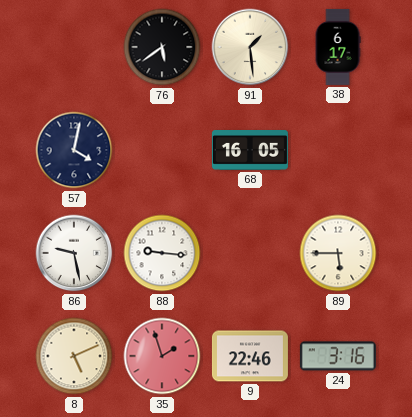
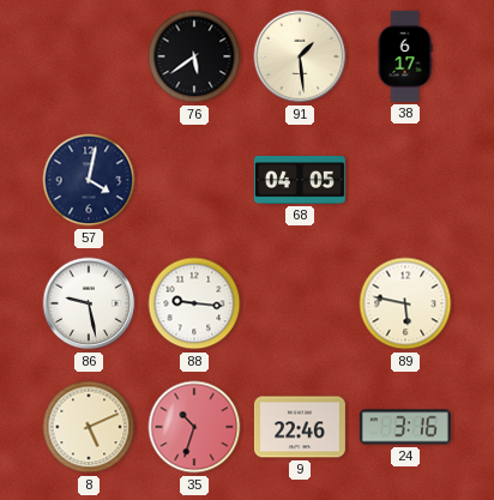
68: 16:05 -> 04:05
89: 5:45 -> 5:47
35: 1:57 -> 10:33
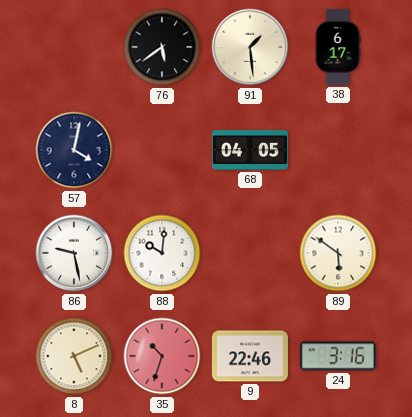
88: 9:16 -> 10:01
89: 5:47 -> 5:51
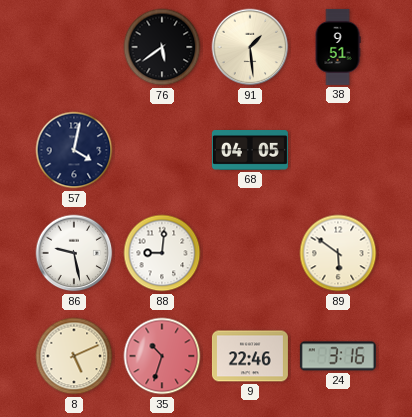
38: 6:17 -> 9:51
88: 10:01 -> 9:01
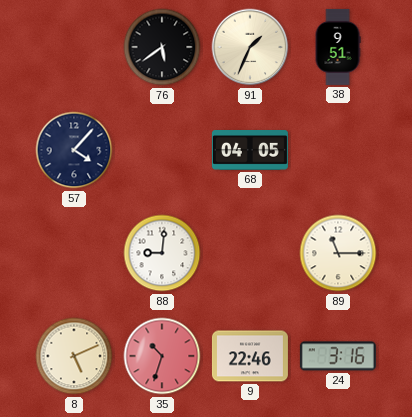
91: 1:29 -> 1:34
57: 4:02 -> 4:07
86: 9:28 -> none
89: 5:51 -> 11:15
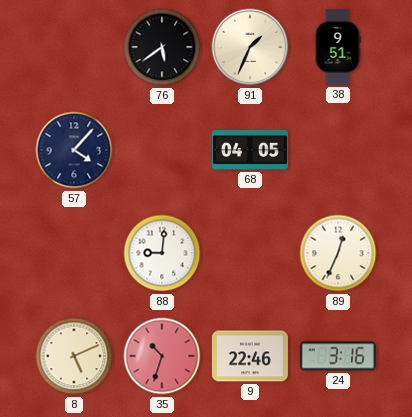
89: 11:15 -> 12:34
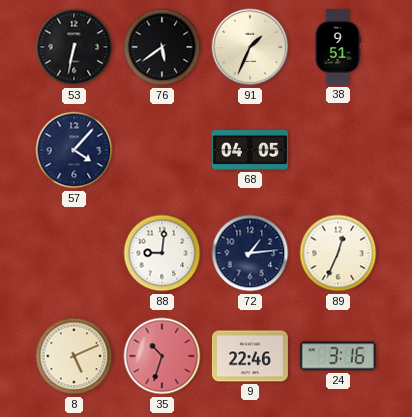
53: none -> 6:32
72: none -> 1:14
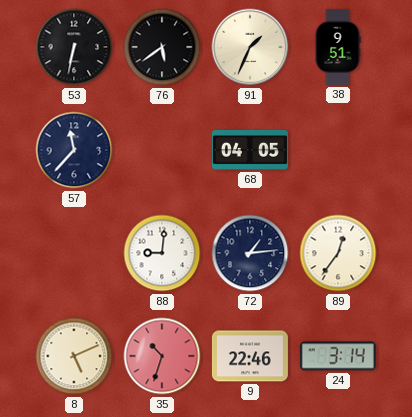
57: 4:07 -> 11:37
89: 12:34 -> 12:36
24: 3:16 -> 3:14
